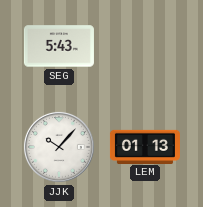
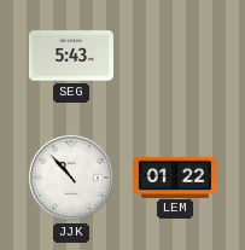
JJK: 10:07 -> 10:53
LEM: 01:13 -> 01:22
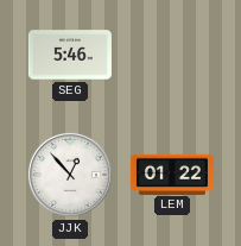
SEG: 5:43 -> 5:46
JJK: 10:53 -> 12:53
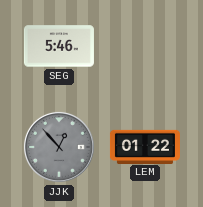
JJK dial: white -> grey
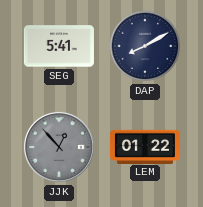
SEG: 5:46 -> 5:41
DAP: none -> 8:10
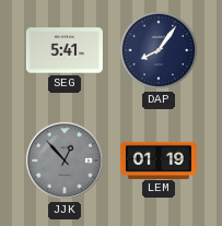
DAP: 8:10 -> 8:06
LEM: 01:22 -> 01:19
